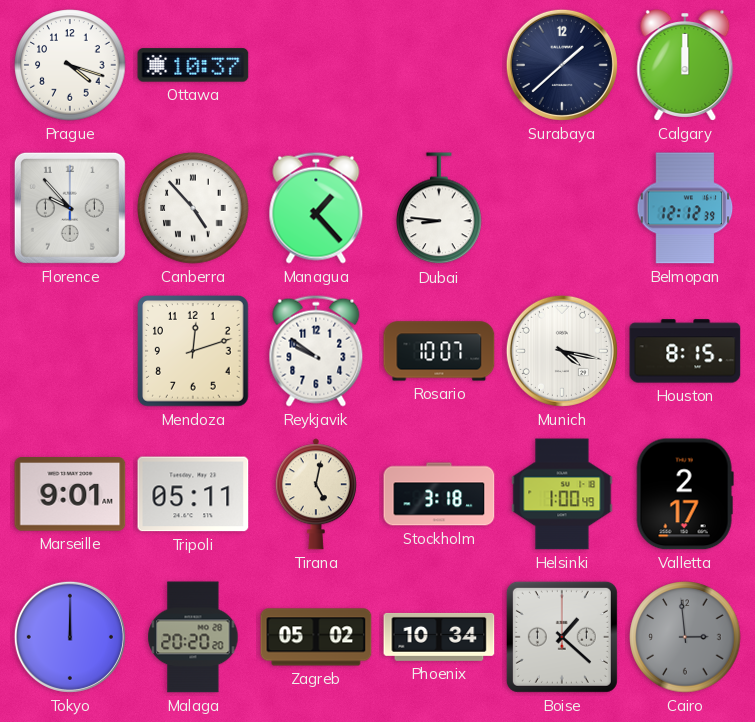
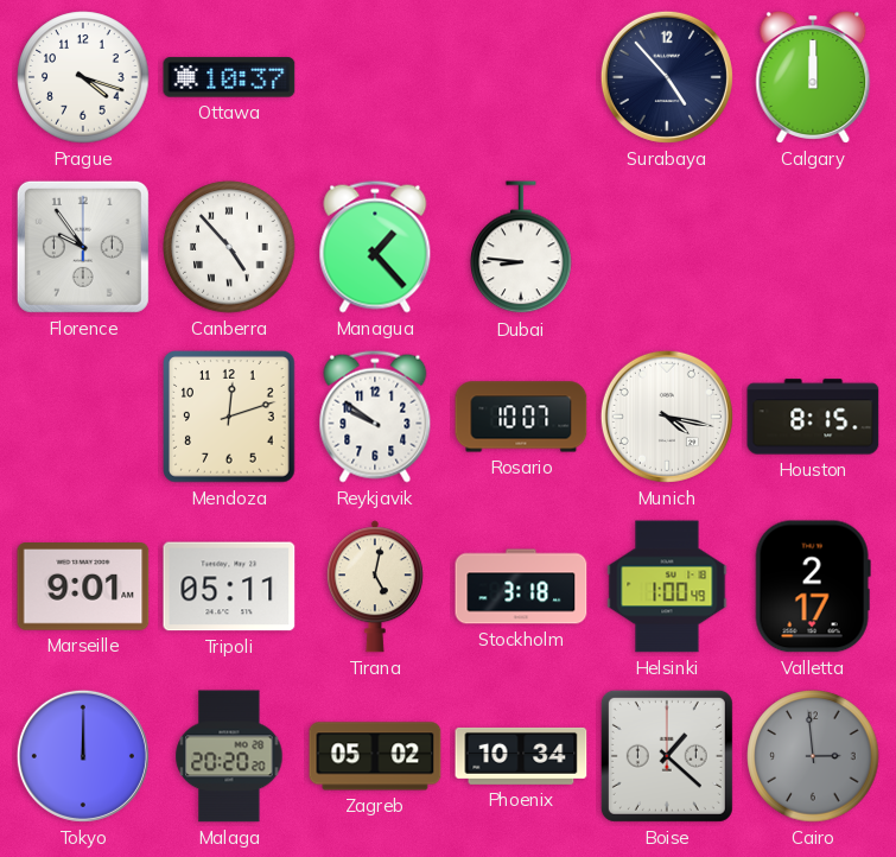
Surabaya: 1:38 -> 4:53
Florence: 9:53 -> 9:54
Belmopan: 12:12 -> none
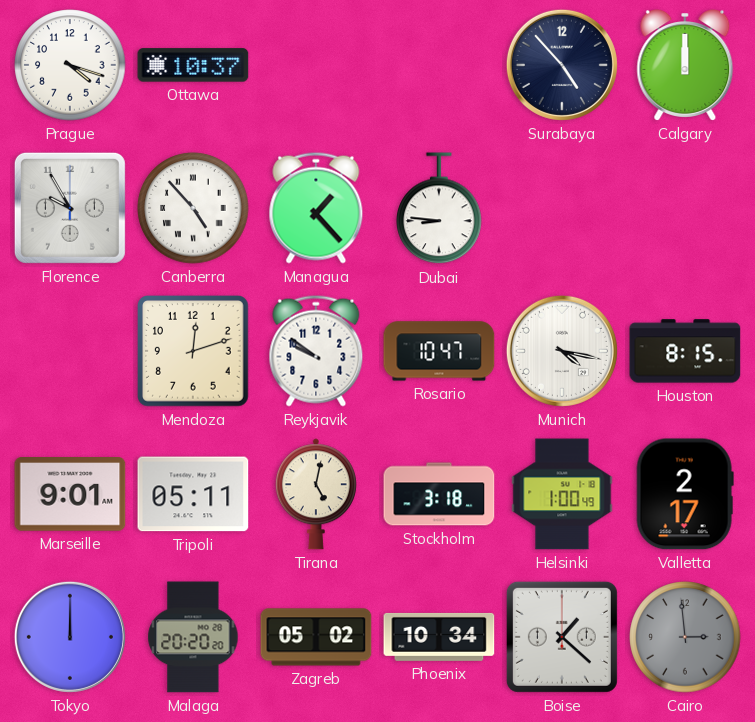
Florence: 9:54 -> 9:55
Rosario: 10:07 -> 10:47
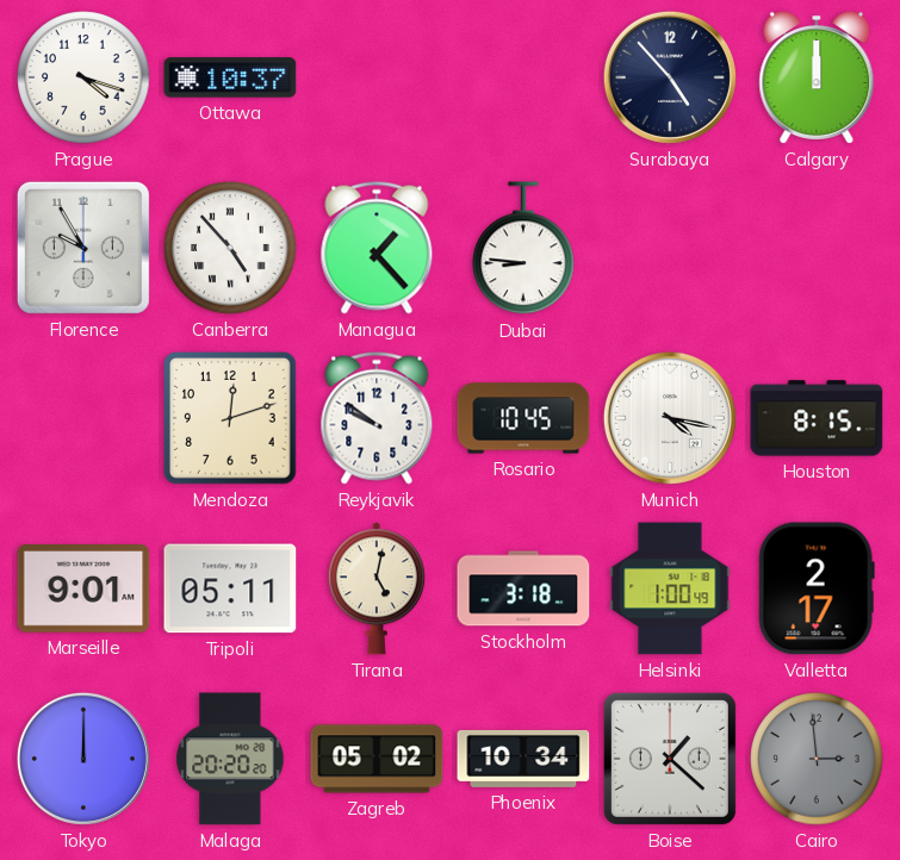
Rosario: 10:47 -> 10:45
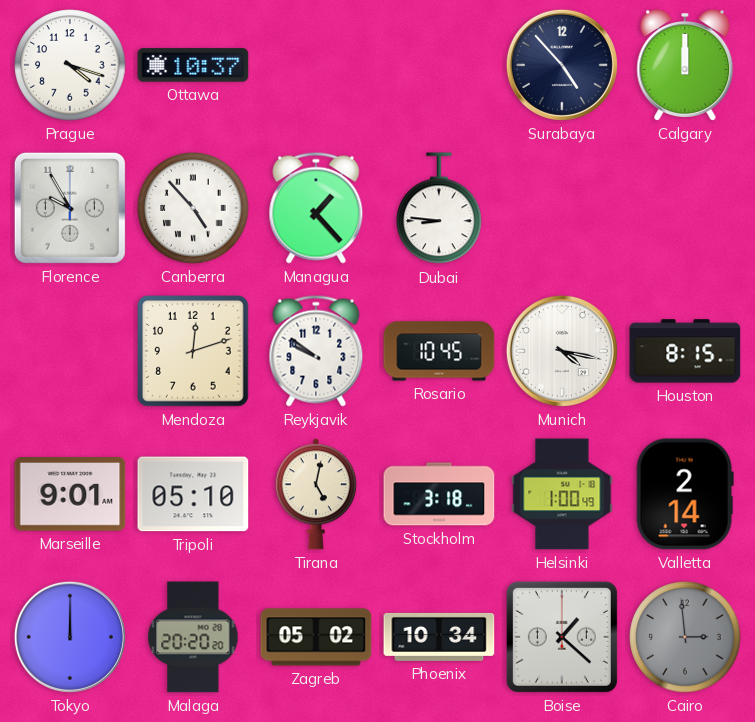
Tripoli: 05:11 -> 05:10
Valletta: 2:17 -> 2:14
